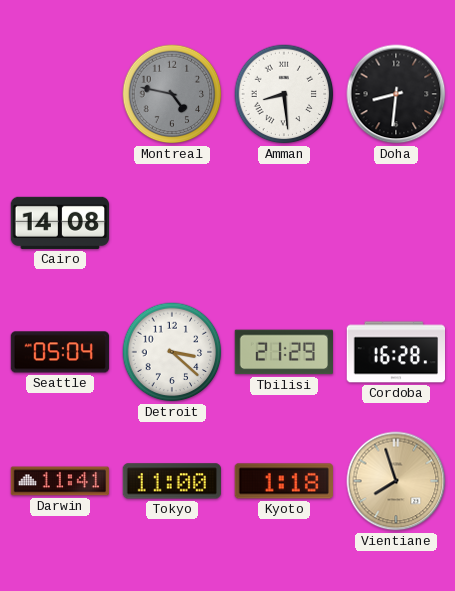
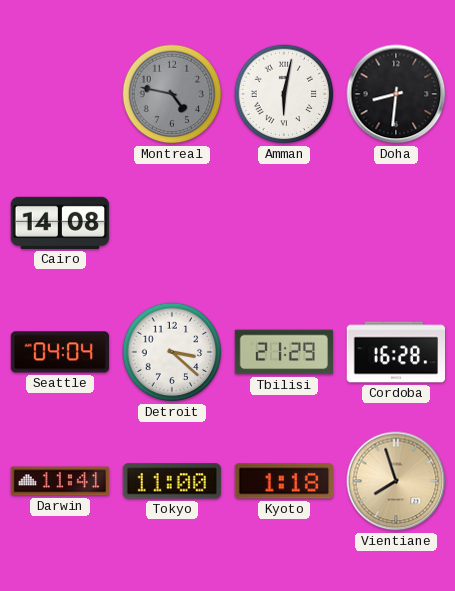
Amman: 8:29 -> 6:02
Seattle: 05:04 -> 04:04
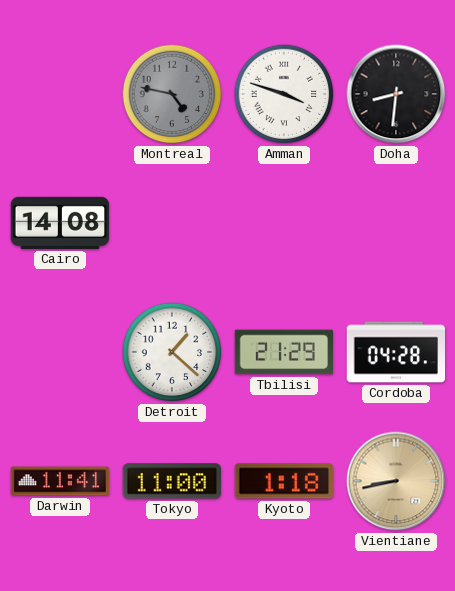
Amman: 6:02 -> 3:48
Seattle: 04:04 -> none
Detroit: 3:22 -> 1:22
Cordoba: 16:28 -> 04:28
Vientiane: 7:57 -> 8:43
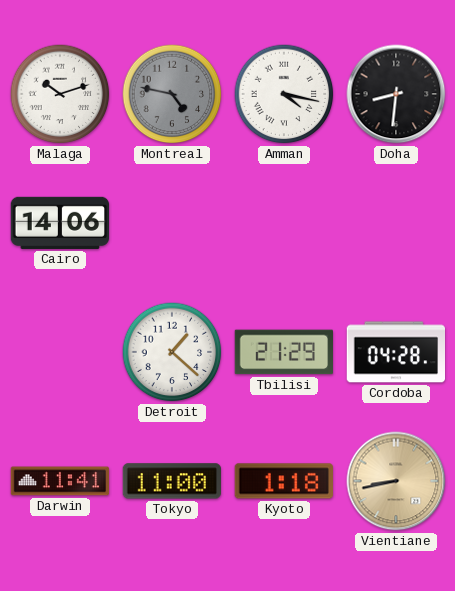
Malaga: none -> 10:12
Amman: 3:48 -> 4:17
Cairo: 14:08 -> 14:06
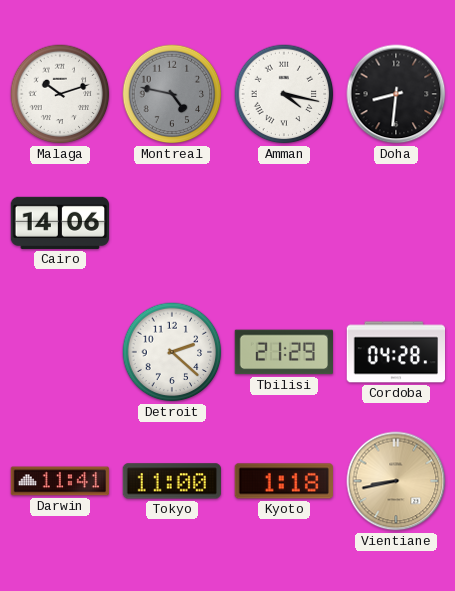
Detroit: 1:22 -> 2:22
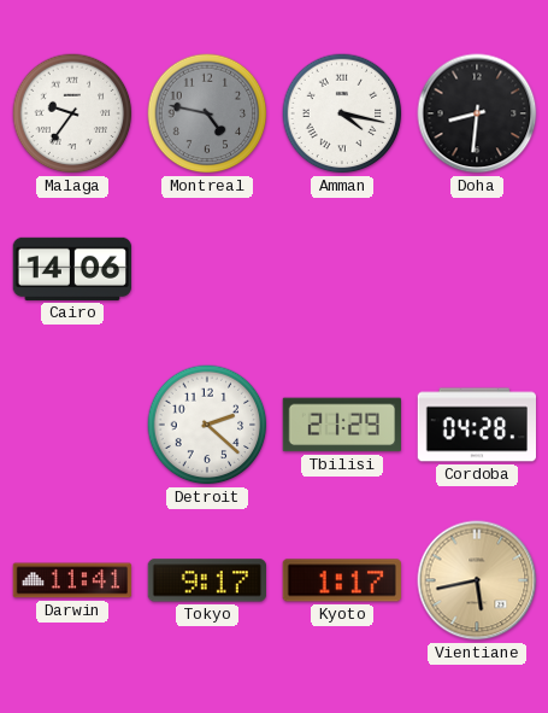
Malaga: 10:12 -> 9:36
Tokyo: 11:00 -> 9:17
Kyoto: 1:18 -> 1:17
Vientiane: 8:43 -> 5:43
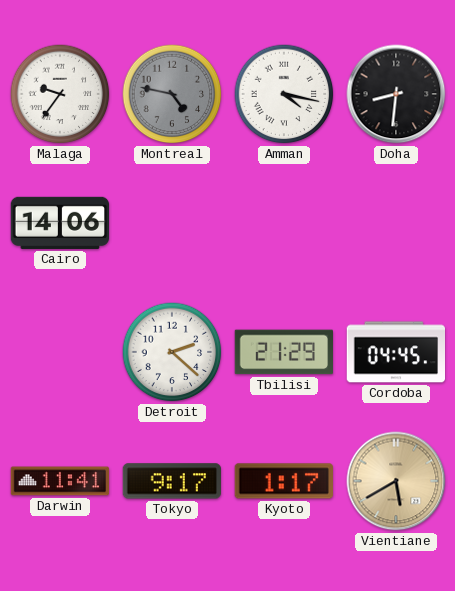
Cordoba: 04:28 -> 04:45
Vientiane: 5:43 -> 5:40
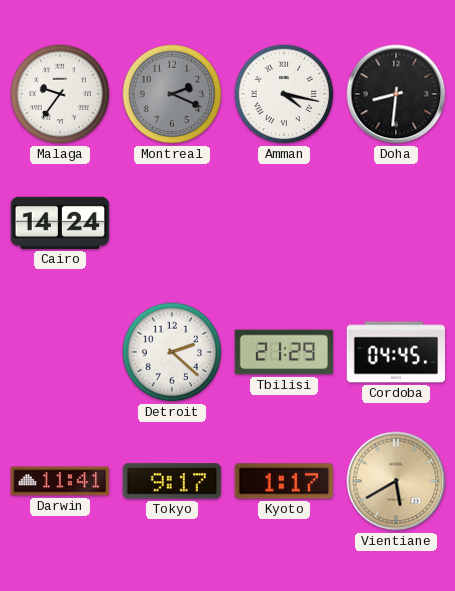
Montreal: 4:47 -> 2:19
Cairo: 14:06 -> 14:24
